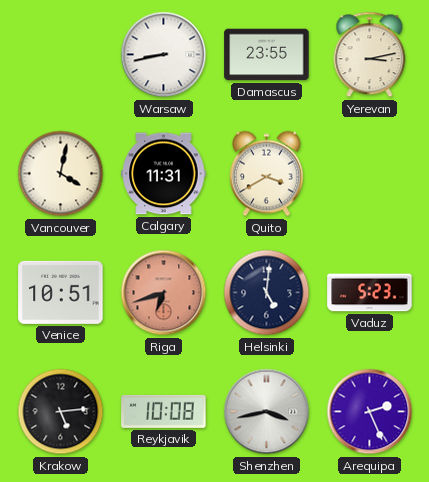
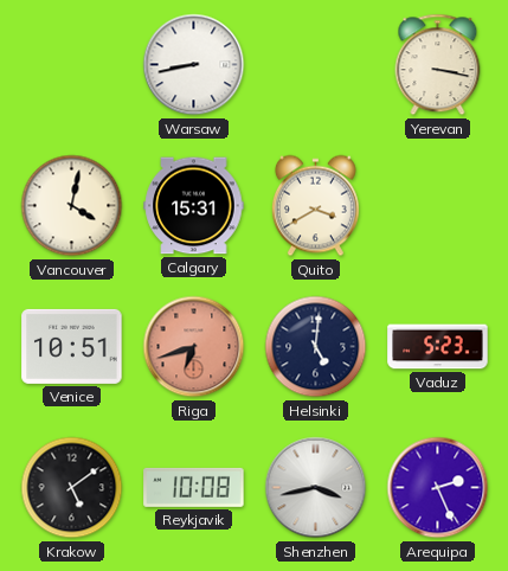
Damascus: 23:55 -> none
Yerevan: 3:13 -> 3:17
Calgary: 11:31 -> 15:31
Krakow: 5:14 -> 5:09
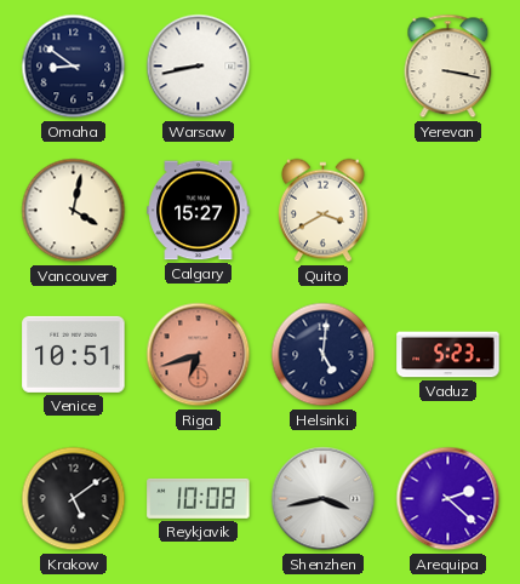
Omaha: none -> 8:51
Calgary: 15:31 -> 15:27
Arequipa: 2:26 -> 2:22
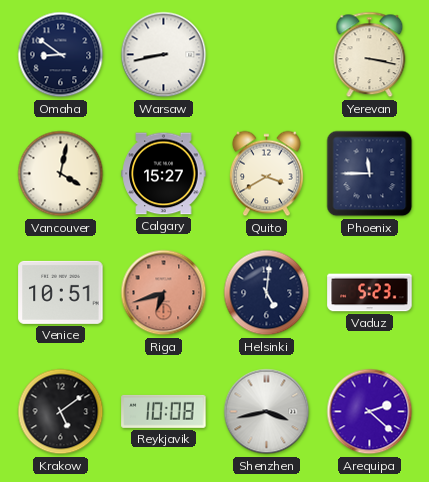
Phoenix: none -> 11:45
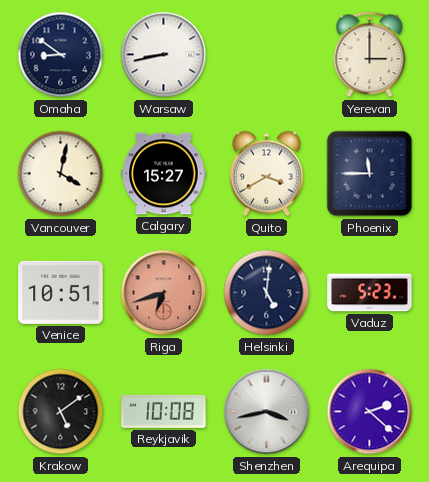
Yerevan: 3:17 -> 3:00
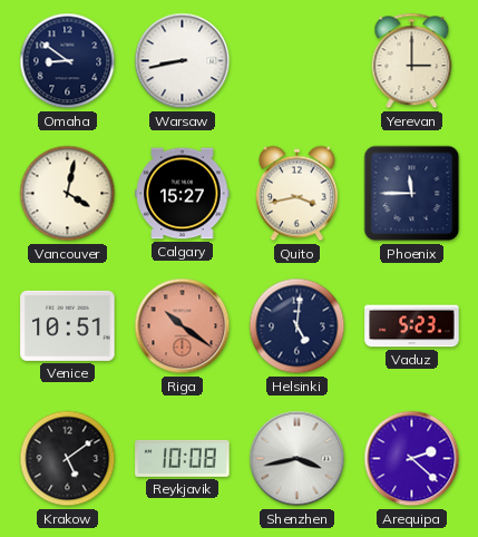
Quito: 3:40 -> 3:43
Riga: 6:42 -> 10:21
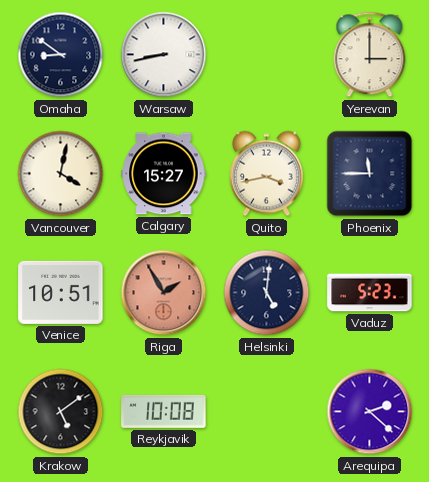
Riga: 10:21 -> 1:55
Shenzhen: 3:43 -> none
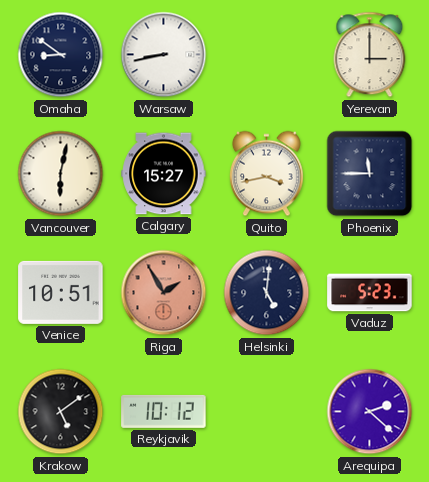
Vancouver: 4:02 -> 6:02
Reykjavik: 10:08 -> 10:12
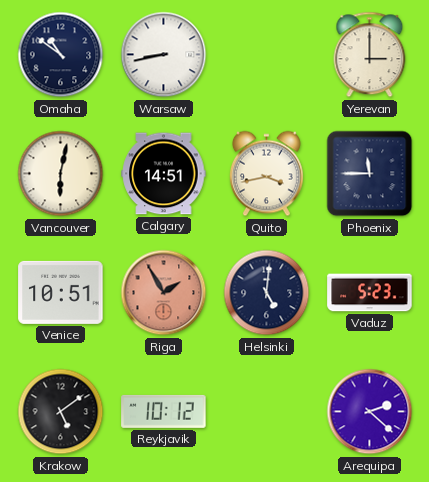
Omaha: 8:51 -> 10:51
Calgary: 15:27 -> 14:51
